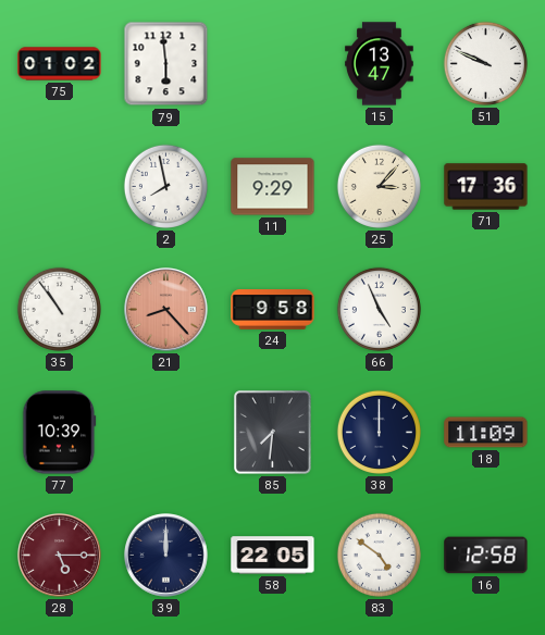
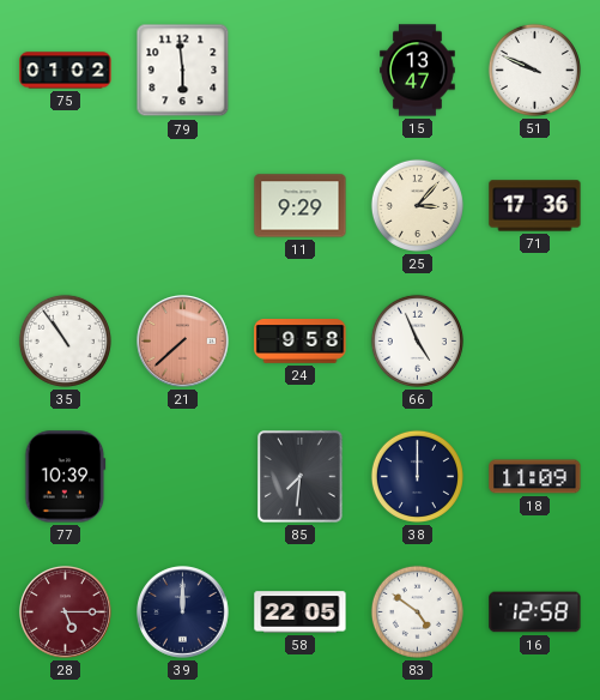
2: 7:58 -> none
21: 8:23 -> 7:38
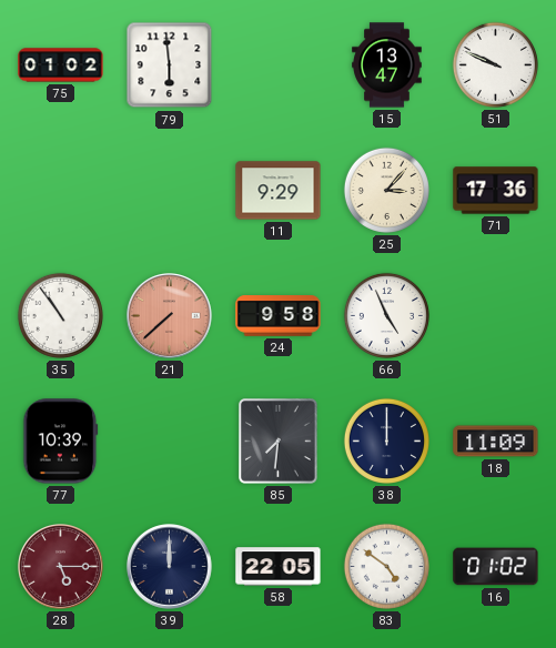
16: 12:58 -> 01:02
